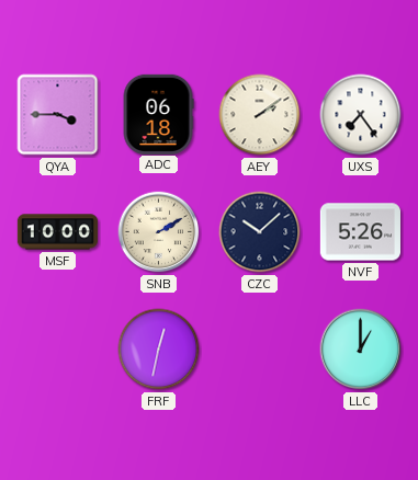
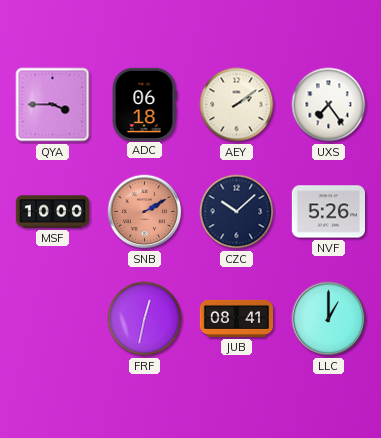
SNB dial: cream -> salmon
JUB: none -> 08:41
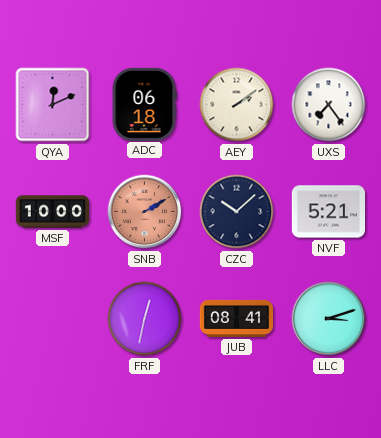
QYA: 3:45 -> 12:11
NVF: 5:26 -> 5:21
LLC: 1:00 -> 3:12
